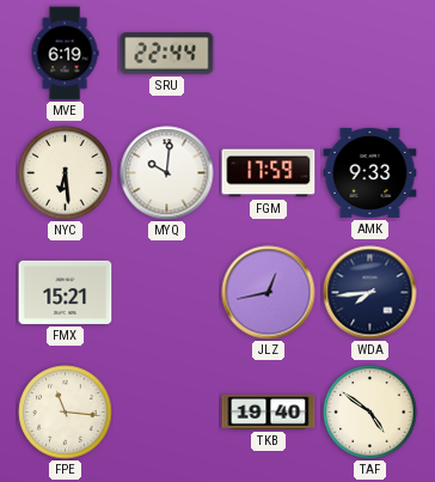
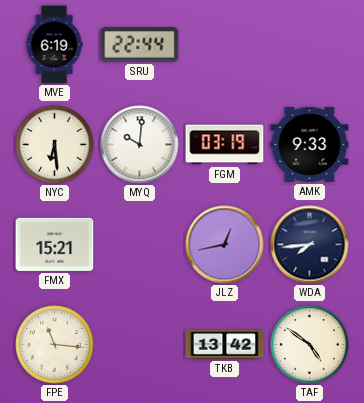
FGM: 17:59 -> 03:19
TKB: 19:40 -> 13:42
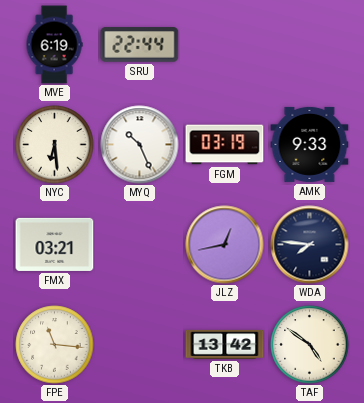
MYQ: 10:01 -> 10:26
FMX: 15:21 -> 03:21
WDA: 7:44 -> 7:46
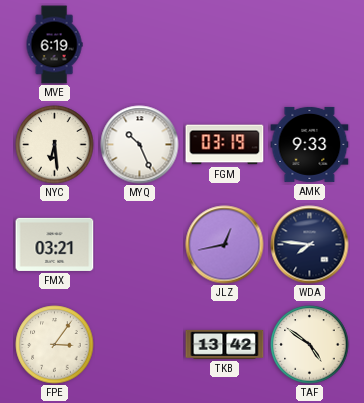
SRU: 22:44 -> none
FPE: 11:16 -> 3:06
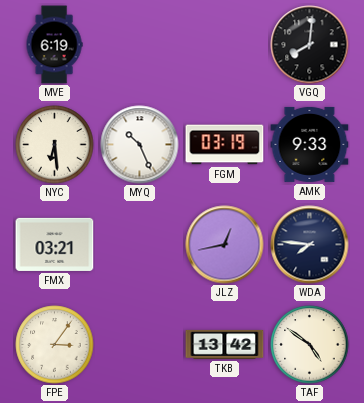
VGQ: none -> 8:01
